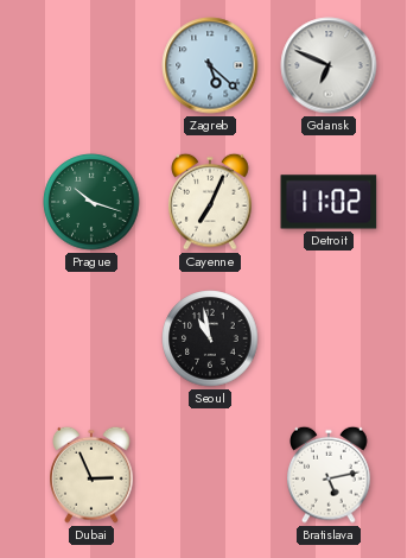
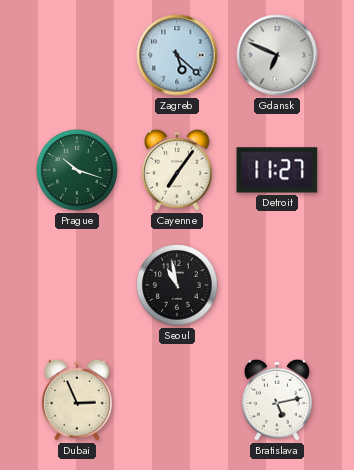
Cayenne: 7:04 -> 7:06
Detroit: 11:02 -> 11:27
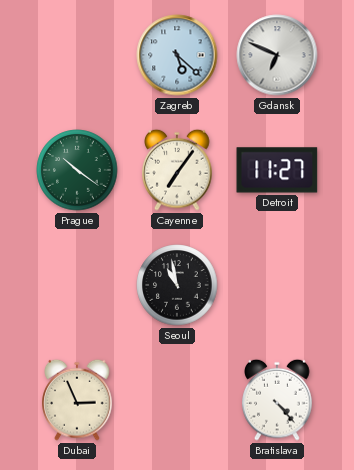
Prague: 10:18 -> 10:21
Bratislava: 5:13 -> 4:23
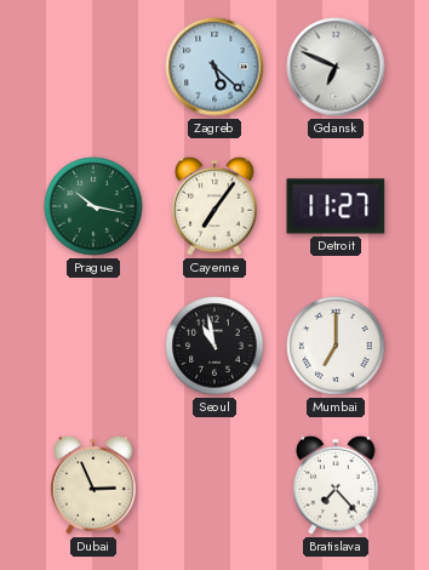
Prague: 10:21 -> 10:17
Mumbai: none -> 7:00
Bratislava: 4:23 -> 7:23
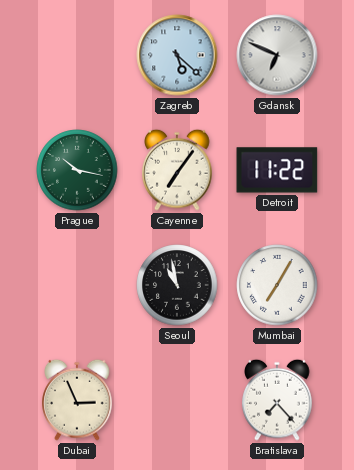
Detroit: 11:27 -> 11:22
Mumbai: 7:00 -> 7:05
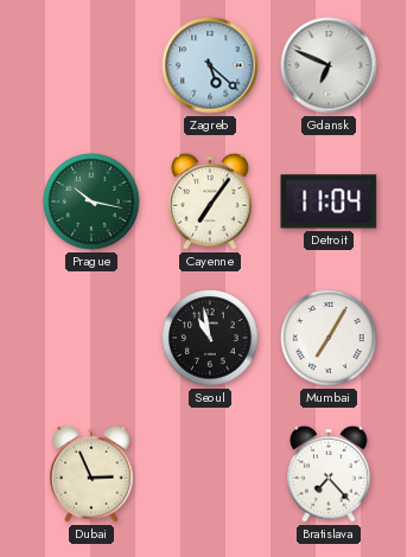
Detroit: 11:22 -> 11:04
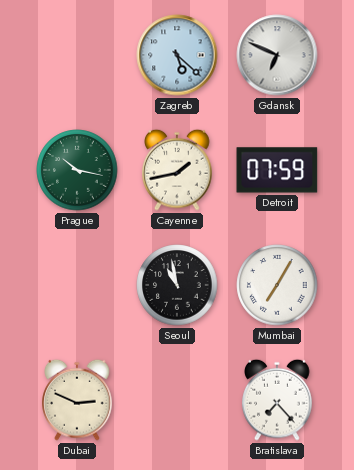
Cayenne: 7:06 -> 1:43
Detroit: 11:04 -> 07:59
Dubai: 2:56 -> 2:49
